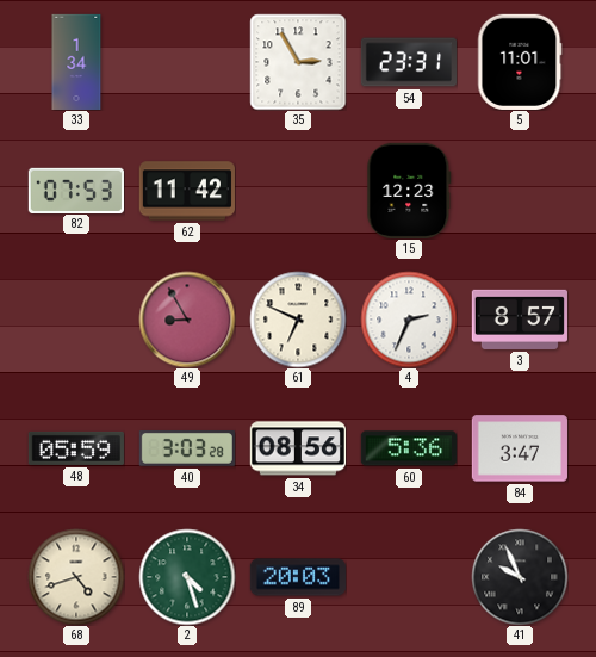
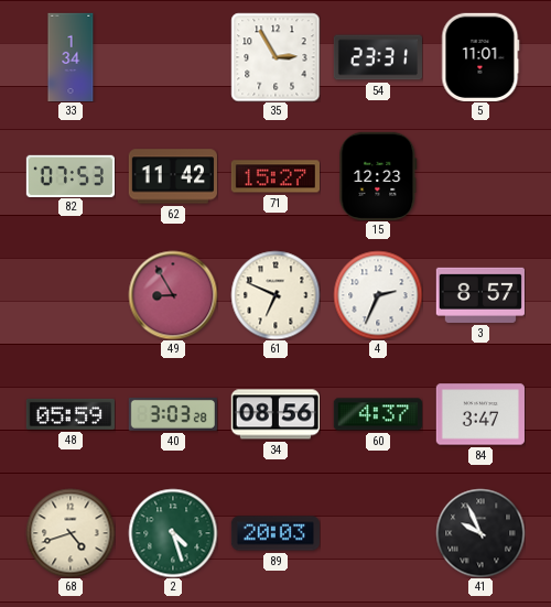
71: none -> 15:27
60: 5:36 -> 4:37
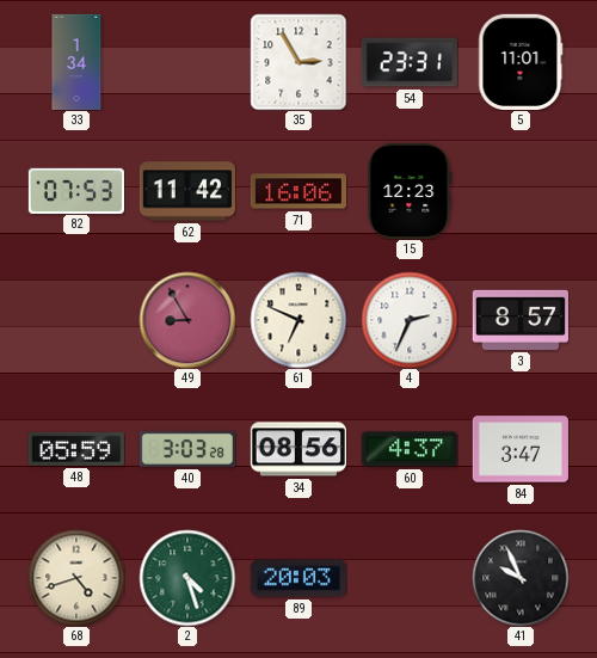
71: 15:27 -> 16:06
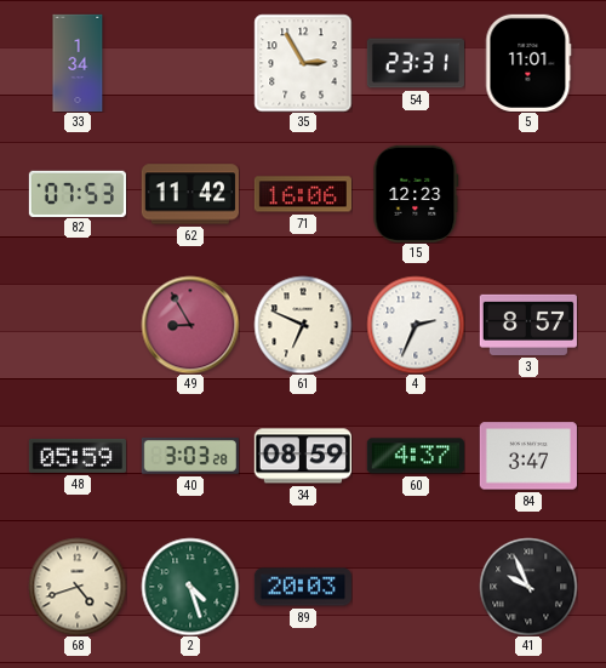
34: 08:56 -> 08:59
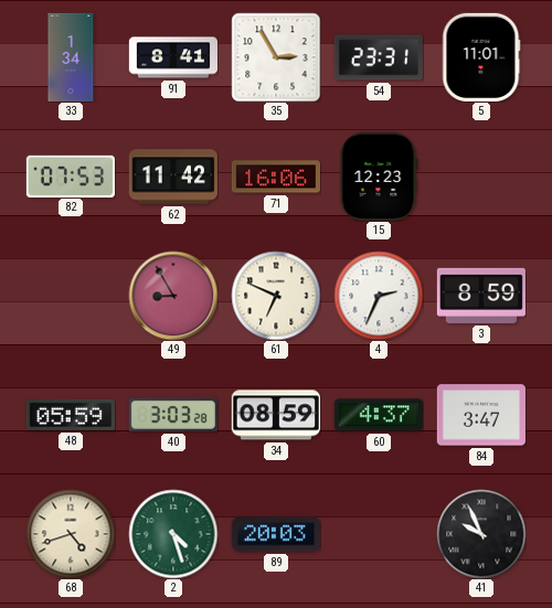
91: none -> 8:41
3: 8:57 -> 8:59
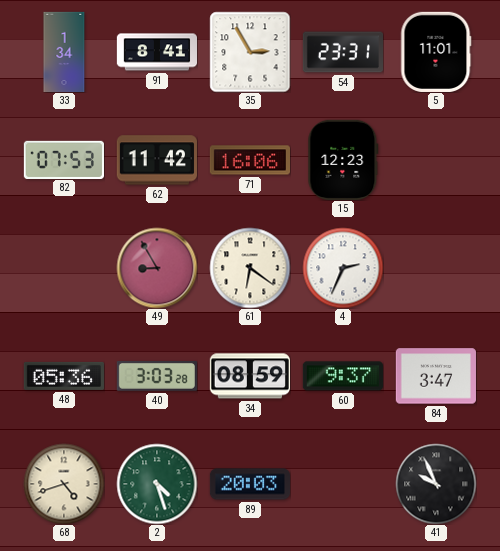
61: 6:49 -> 6:21
3: 8:59 -> none
48: 05:59 -> 05:36
60: 4:37 -> 9:37
